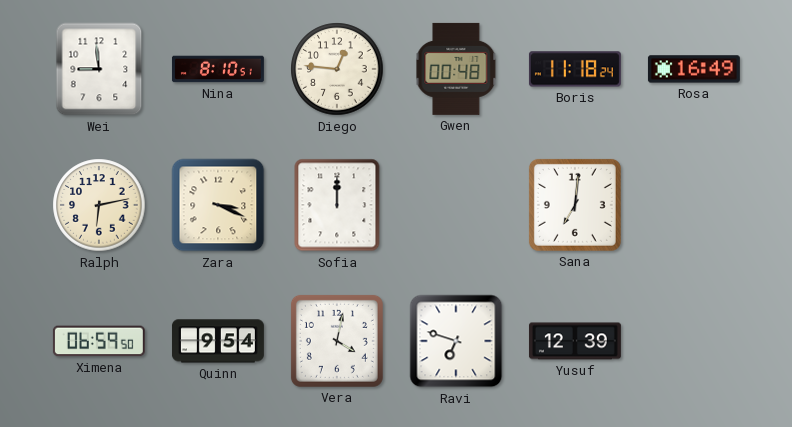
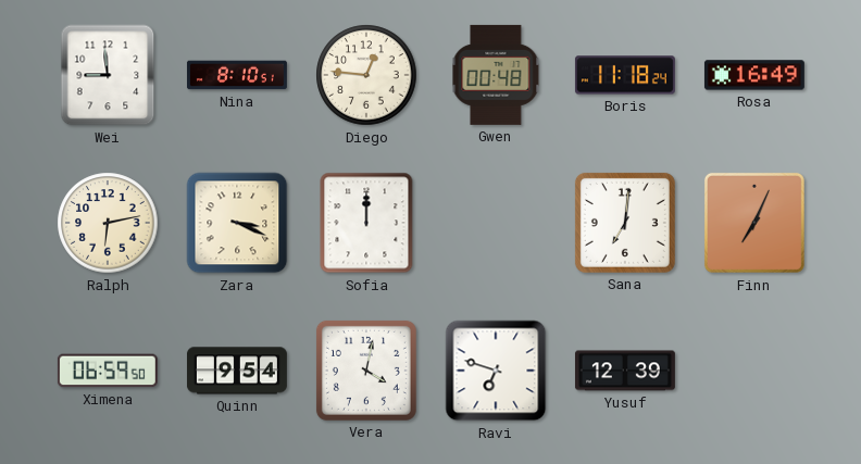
Finn: none -> 7:04
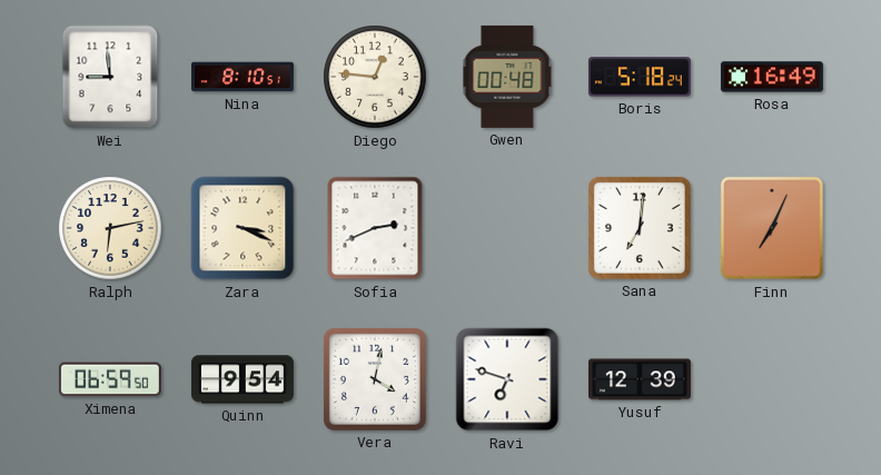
Boris: 11:18 -> 5:18
Sofia: 12:00 -> 2:41
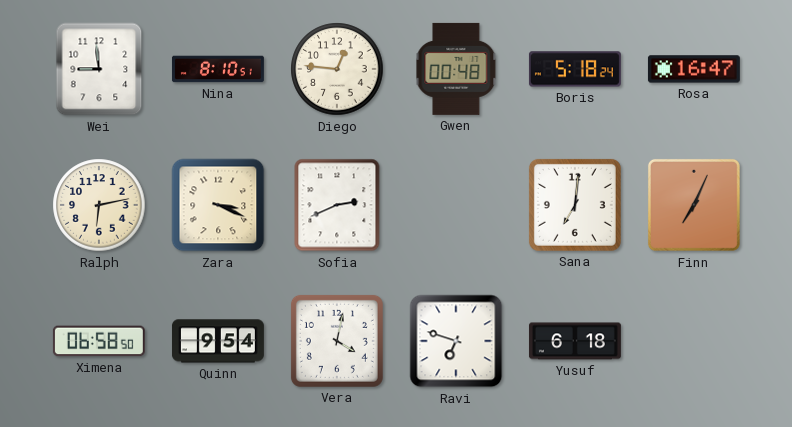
Rosa: 16:49 -> 16:47
Ximena: 06:59 -> 06:58
Yusuf: 12:39 -> 6:18
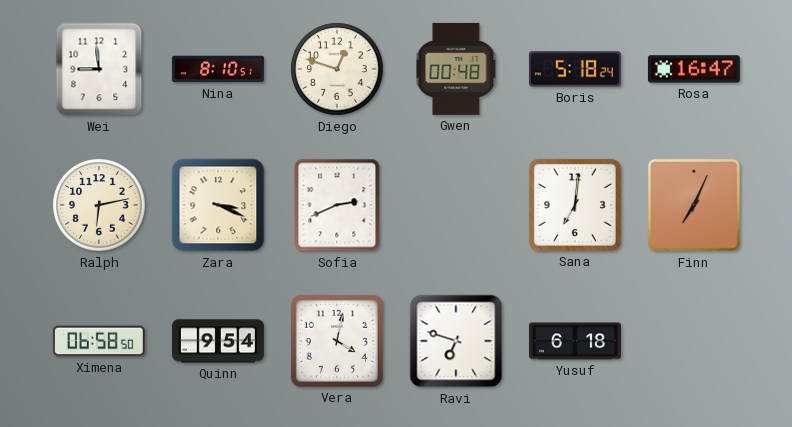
Diego: 12:46 -> 12:48
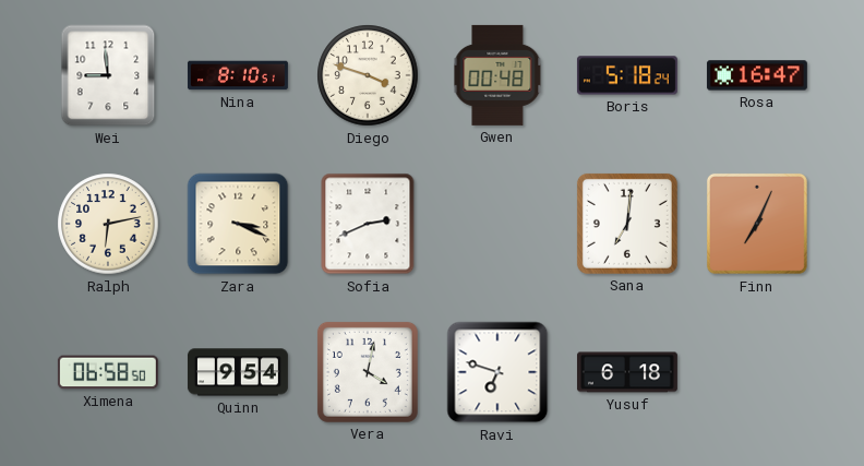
Diego: 12:48 -> 3:48
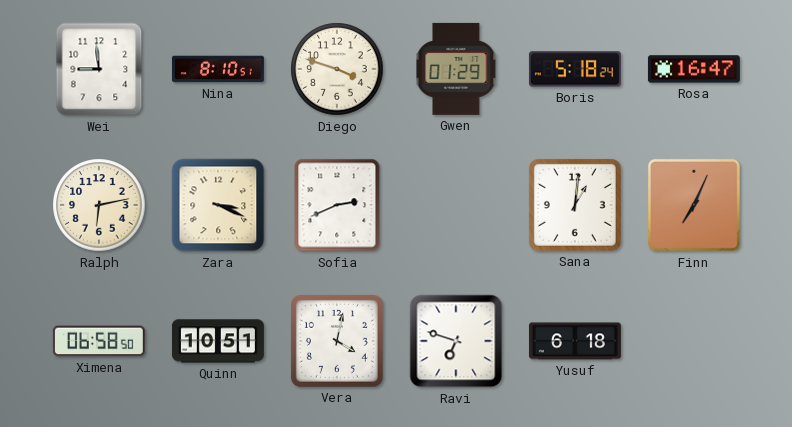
Gwen: 00:48 -> 01:29
Sana: 7:01 -> 1:01
Quinn: 9:54 -> 10:51
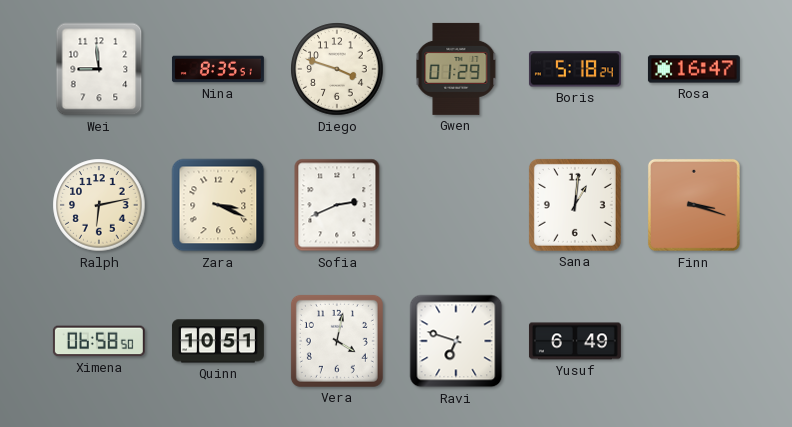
Nina: 8:10 -> 8:35
Finn: 7:04 -> 3:18
Yusuf: 6:18 -> 6:49
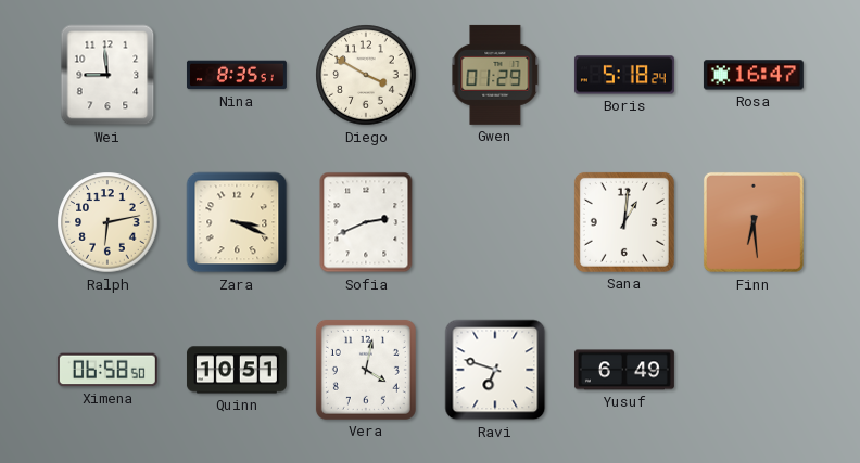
Diego: 3:48 -> 3:50
Finn: 3:18 -> 6:29
